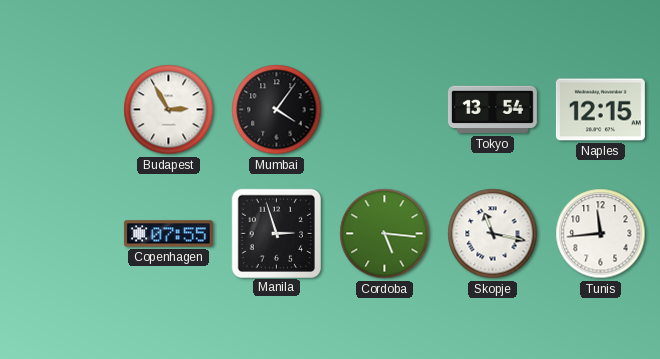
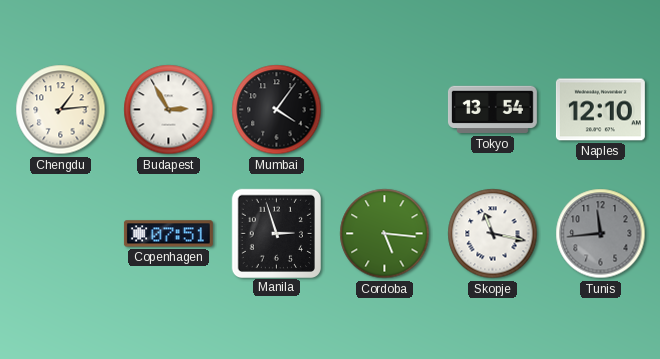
Chengdu: none -> 1:14
Naples: 12:15 -> 12:10
Copenhagen: 07:55 -> 07:51
Tunis dial: white -> grey
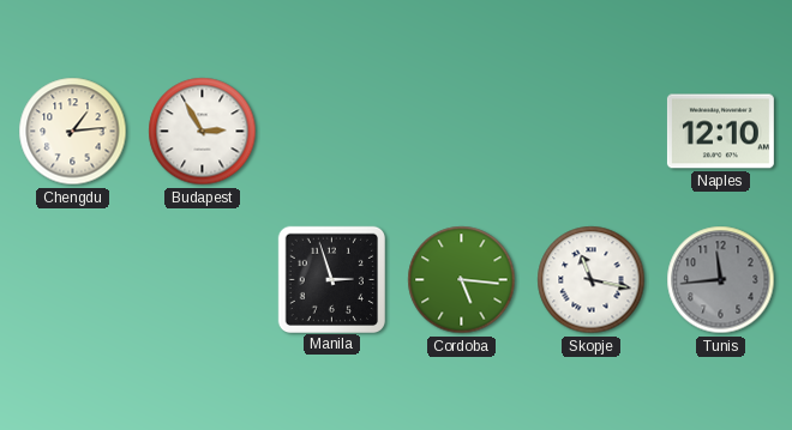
Mumbai: 4:06 -> none
Tokyo: 13:54 -> none
Copenhagen: 07:51 -> none
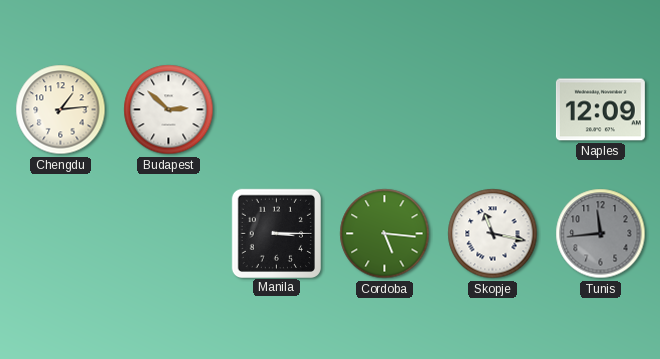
Budapest: 2:55 -> 2:52
Naples: 12:10 -> 12:09
Manila: 2:57 -> 3:15
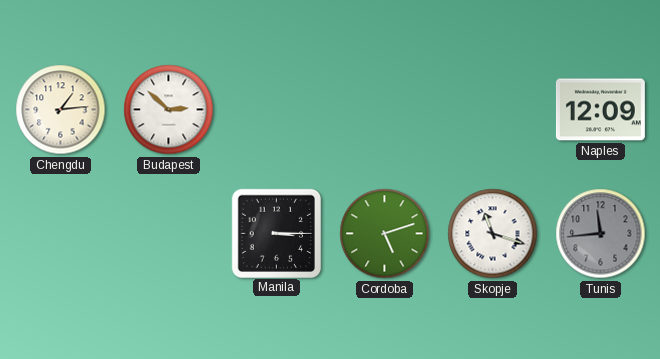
Cordoba: 5:16 -> 5:12
Skopje: 11:17 -> 11:18
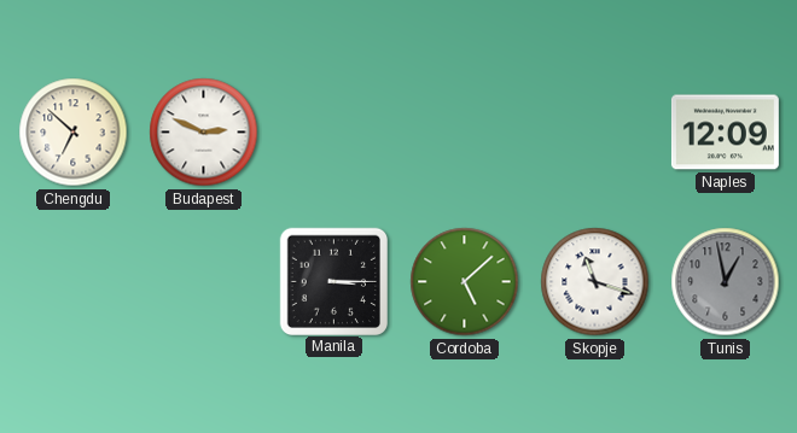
Chengdu: 1:14 -> 6:52
Budapest: 2:52 -> 2:49
Cordoba: 5:12 -> 5:08
Tunis: 11:44 -> 12:58
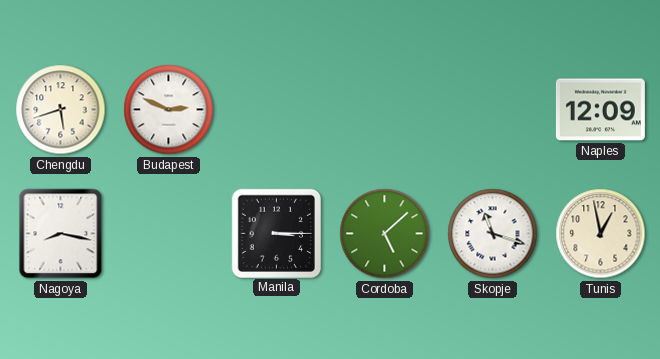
Chengdu: 6:52 -> 5:42
Nagoya: none -> 8:17
Tunis dial: grey -> cream
